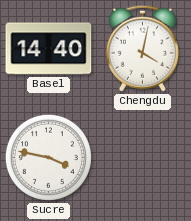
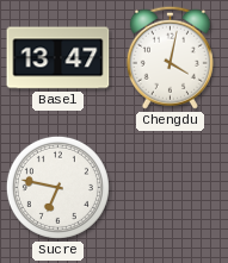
Basel: 14:40 -> 13:47
Sucre: 3:47 -> 6:47
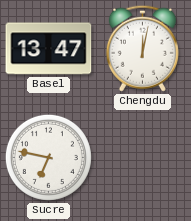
Chengdu: 4:02 -> 12:02
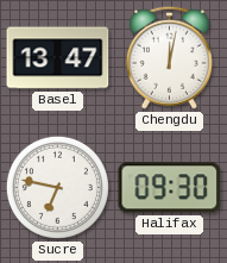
Halifax: none -> 09:30
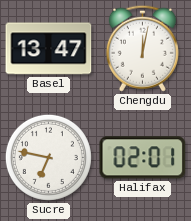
Halifax: 09:30 -> 02:01
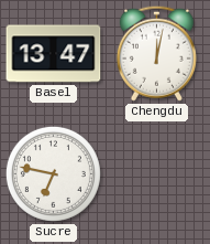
Halifax: 02:01 -> none
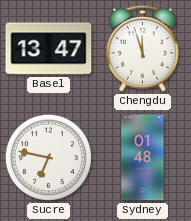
Chengdu: 12:02 -> 11:57
Sydney: none -> 01:48
